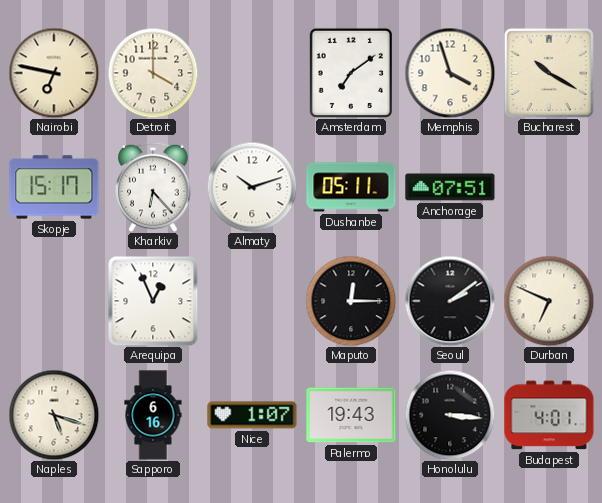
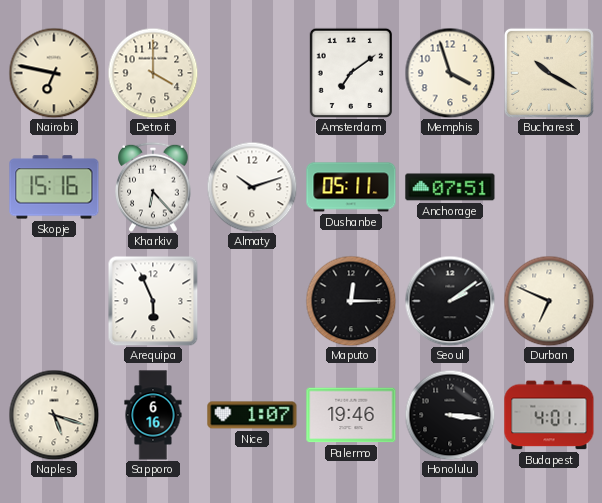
Skopje: 15:17 -> 15:16
Arequipa: 12:56 -> 5:56
Palermo: 19:43 -> 19:46
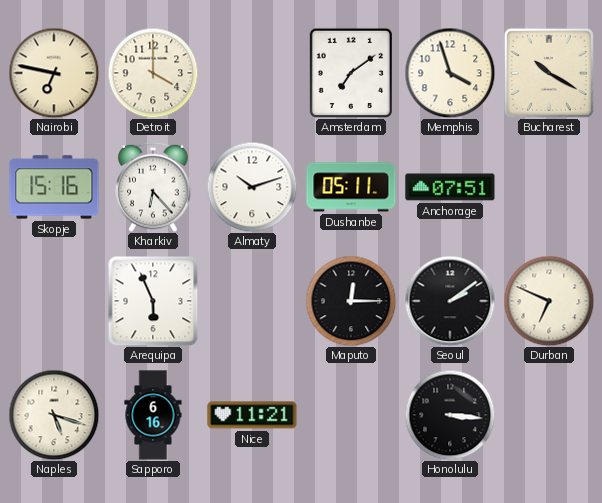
Nice: 1:07 -> 11:21
Palermo: 19:46 -> none
Budapest: 4:01 -> none
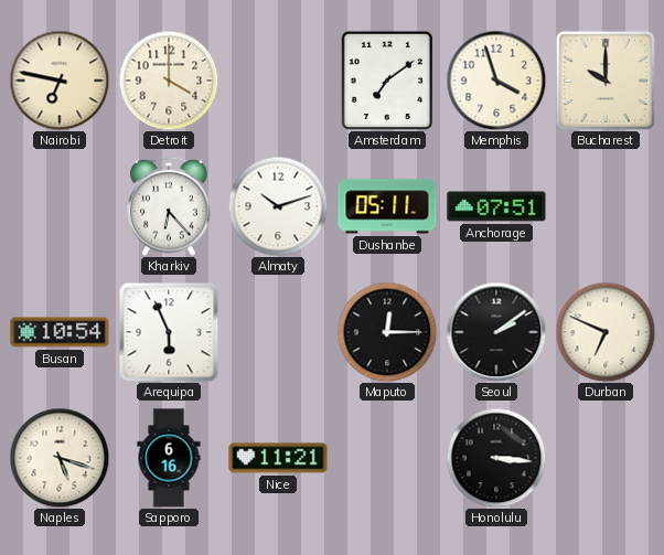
Bucharest: 10:20 -> 10:00
Skopje: 15:16 -> none
Busan: none -> 10:54
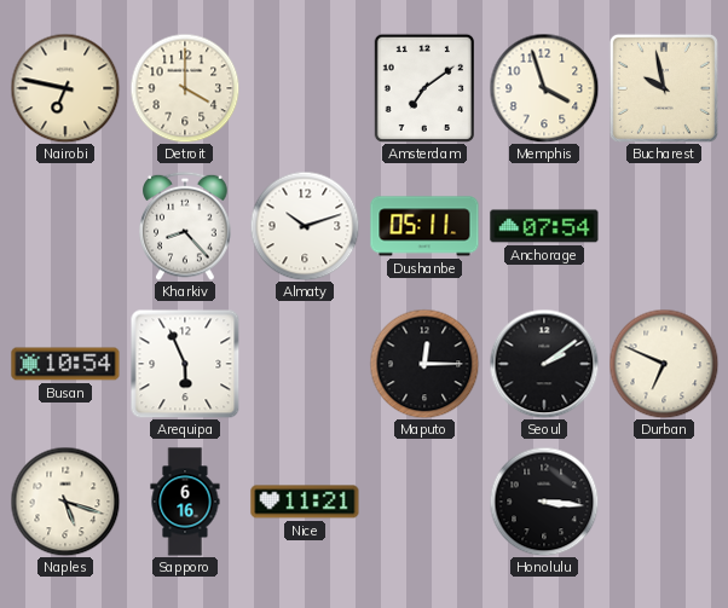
Bucharest: 10:00 -> 9:58
Kharkiv: 6:23 -> 8:23
Anchorage: 07:51 -> 07:54
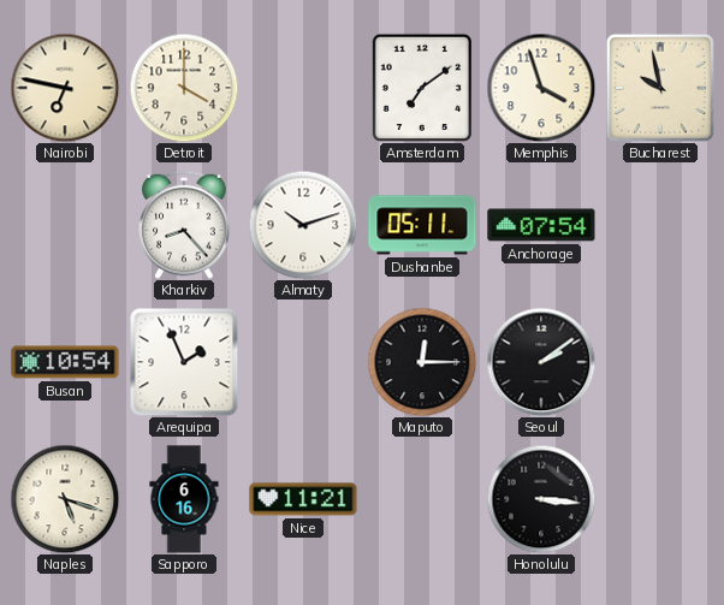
Arequipa: 5:56 -> 1:56
Durban: 6:49 -> none
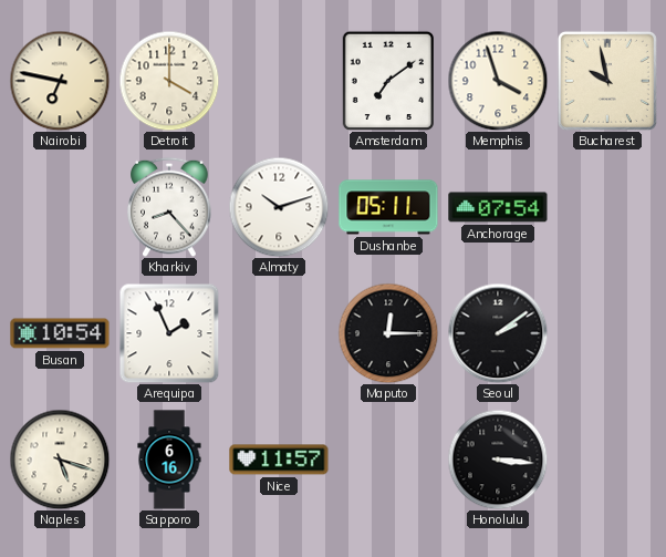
Nice: 11:21 -> 11:57
